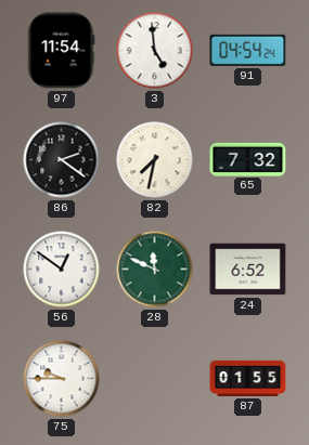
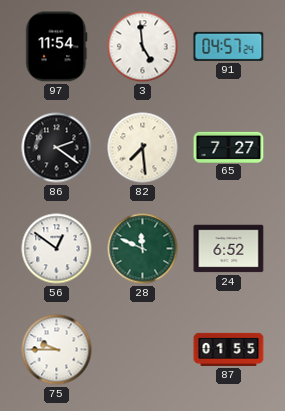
91: 04:54 -> 04:57
82: 7:32 -> 7:29
65: 7:32 -> 7:27
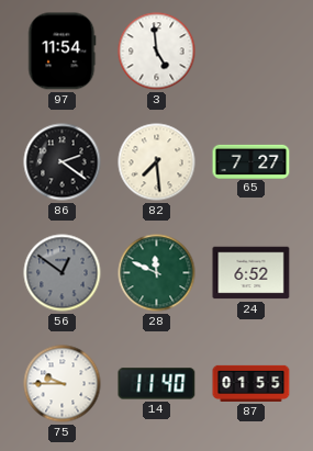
91: 04:57 -> none
56 dial: white -> grey
14: none -> 11:40
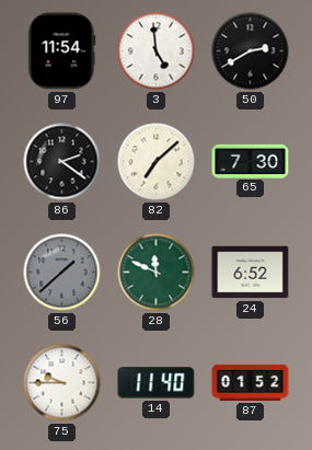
50: none -> 2:40
82: 7:29 -> 7:08
65: 7:27 -> 7:30
56: 12:51 -> 1:38
87: 01:55 -> 01:52
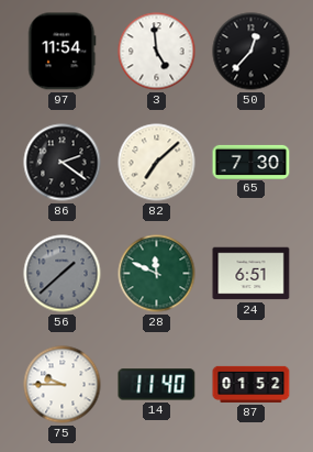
50: 2:40 -> 12:37
24: 6:52 -> 6:51
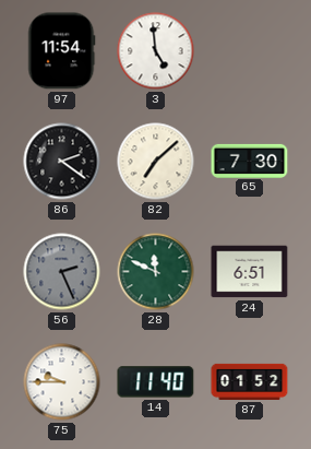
50: 12:37 -> none
56: 1:38 -> 2:26
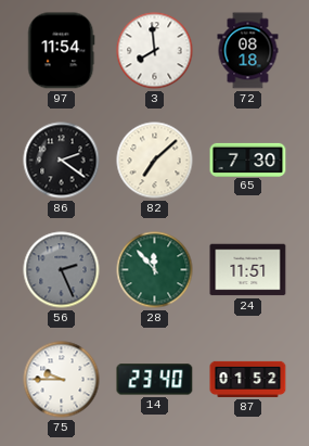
3: 4:59 -> 7:59
72: none -> 08:18
28: 11:49 -> 11:53
24: 6:51 -> 11:51
14: 11:40 -> 23:40
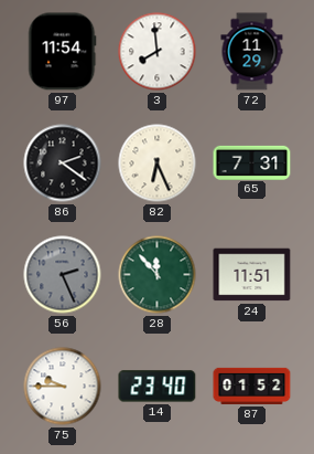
72: 08:18 -> 11:29
82: 7:08 -> 6:26
65: 7:30 -> 7:31
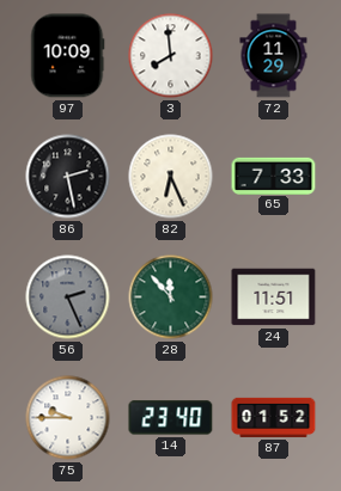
97: 11:54 -> 10:09
86: 2:21 -> 2:28
65: 7:31 -> 7:33
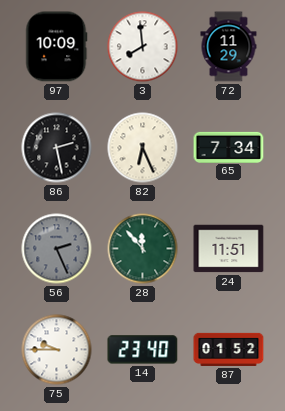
65: 7:33 -> 7:34
